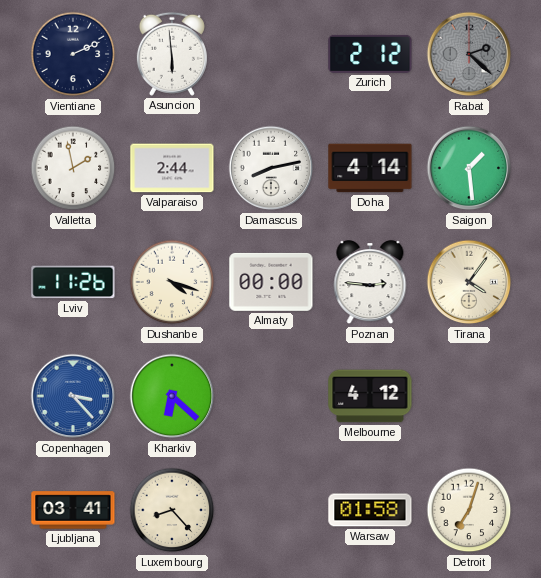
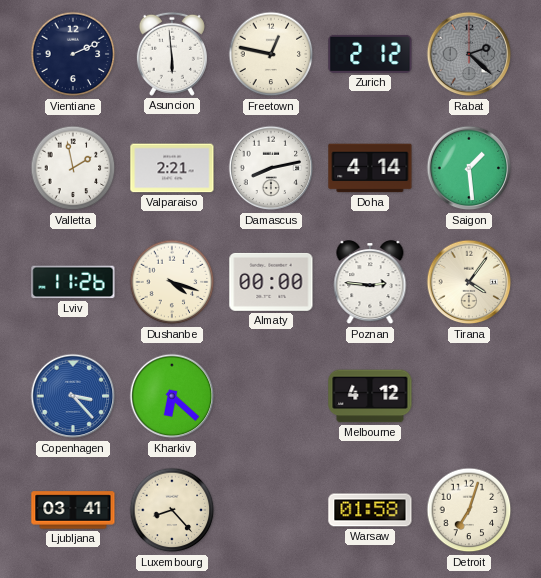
Freetown: none -> 12:47
Valparaiso: 2:44 -> 2:21
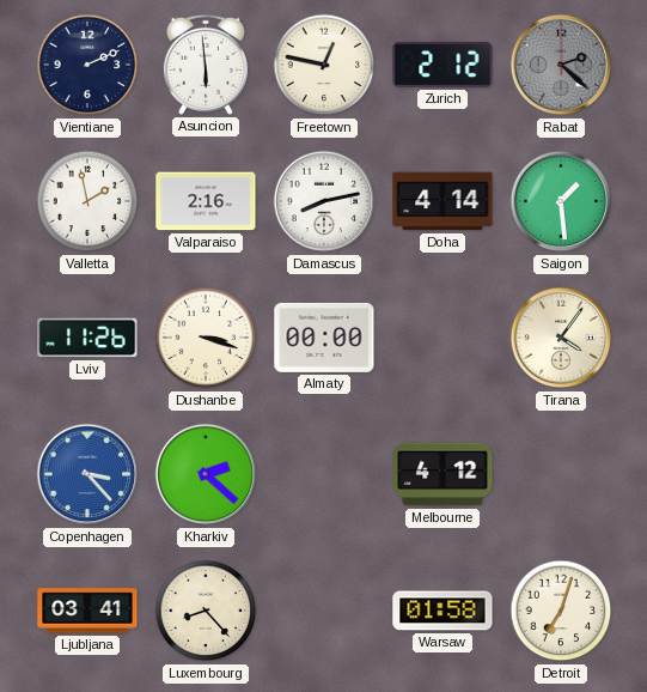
Valparaiso: 2:21 -> 2:16
Dushanbe: 4:18 -> 3:18
Poznan: 2:46 -> none
Kharkiv: 6:22 -> 2:22
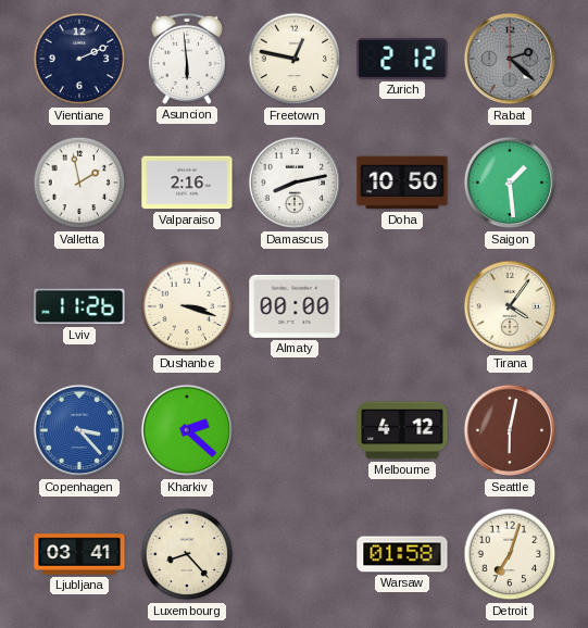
Doha: 4:14 -> 10:50
Seattle: none -> 6:02
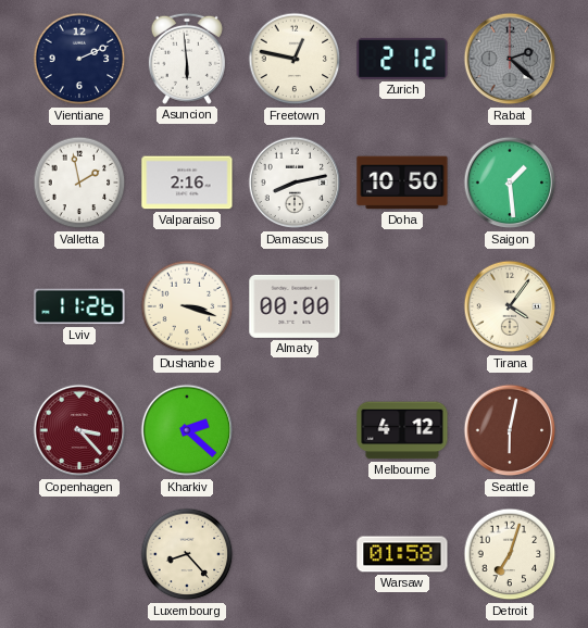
Copenhagen dial: blue -> burgundy
Ljubljana: 03:41 -> none
